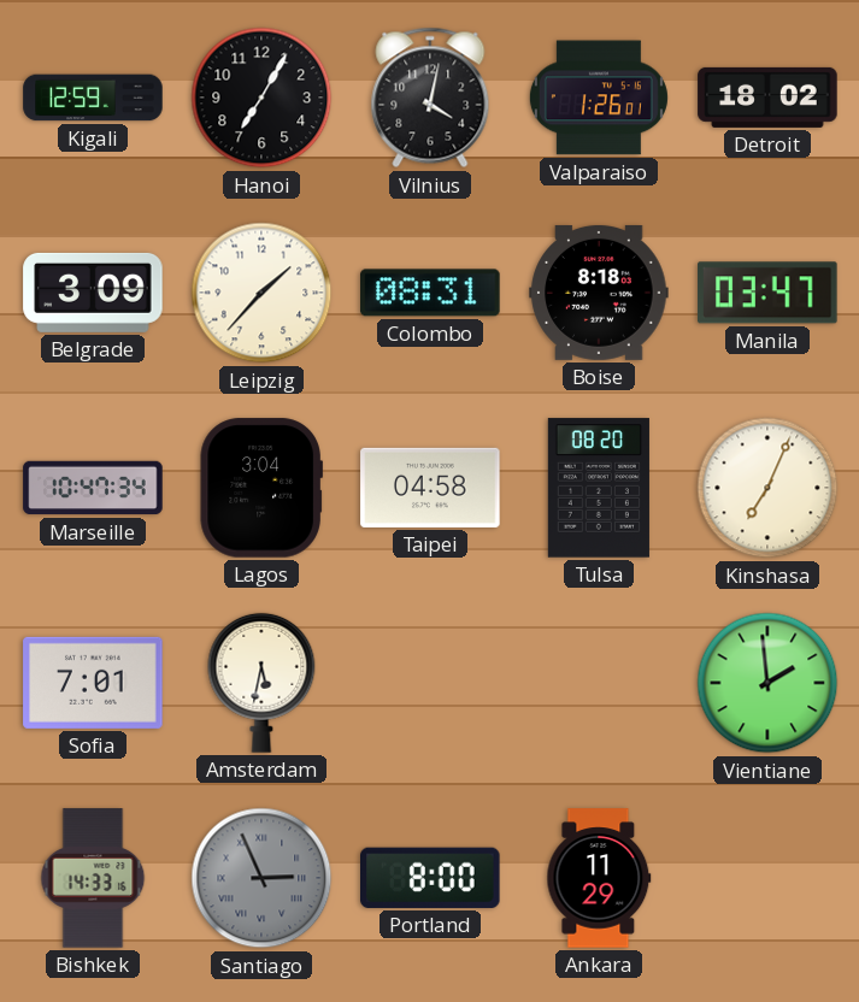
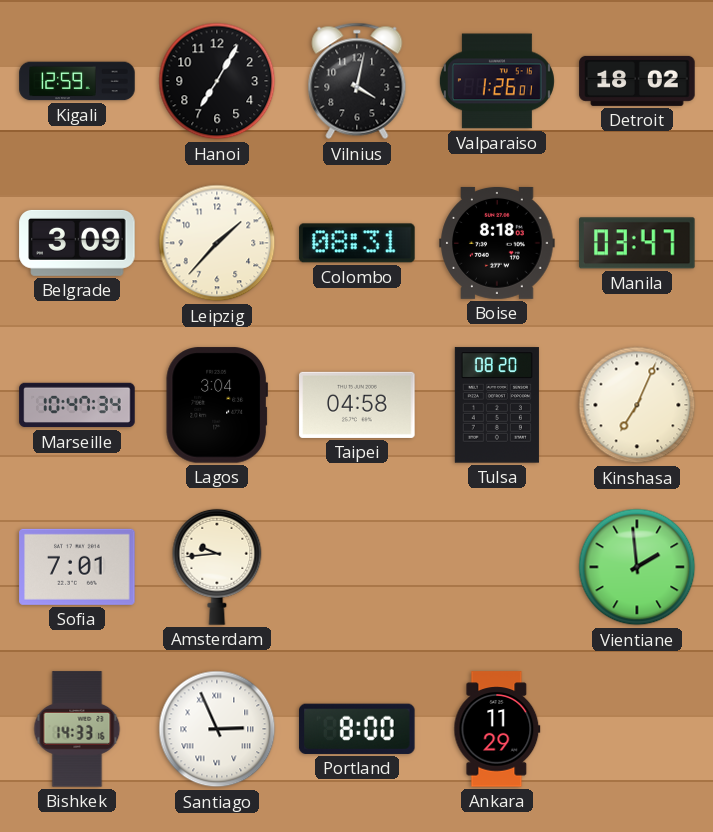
Amsterdam: 5:32 -> 9:44
Santiago dial: grey -> white
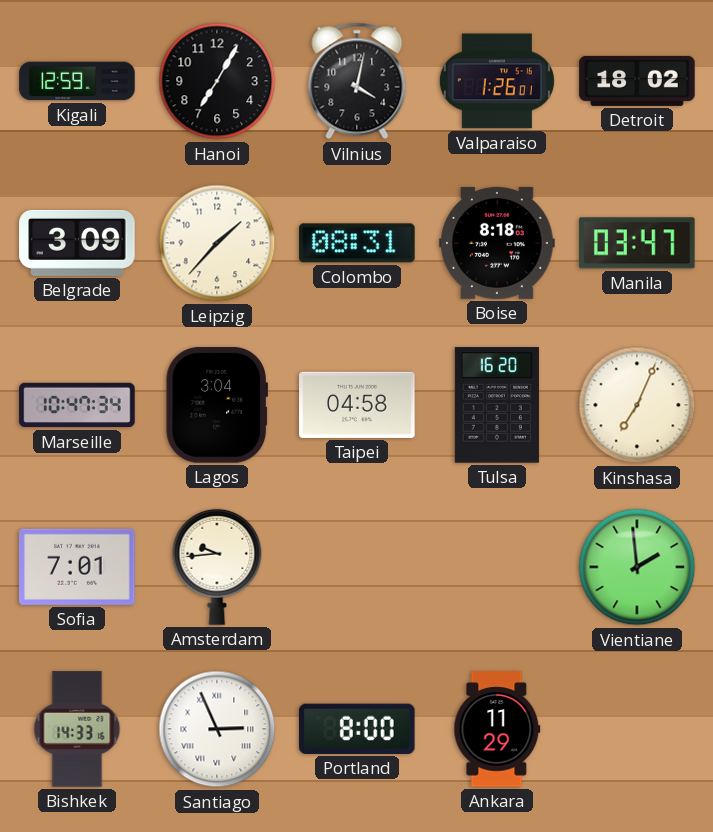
Tulsa: 08:20 -> 16:20
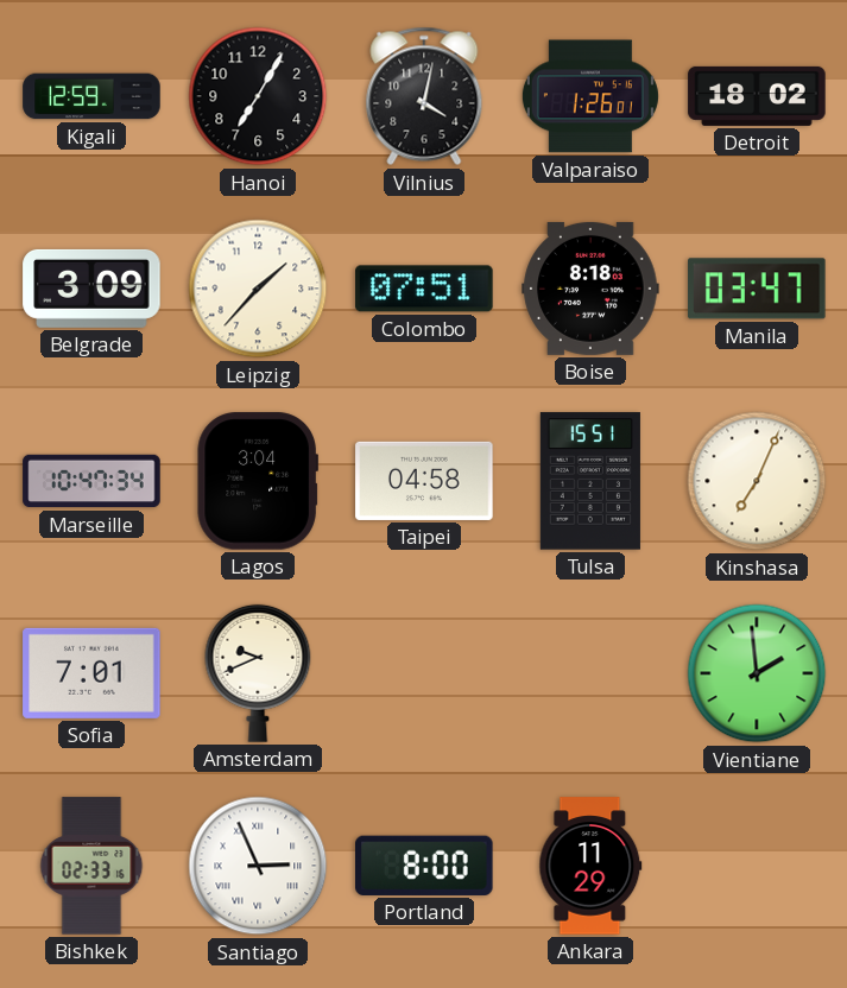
Colombo: 08:31 -> 07:51
Tulsa: 16:20 -> 15:51
Amsterdam: 9:44 -> 9:41
Bishkek: 14:33 -> 02:33
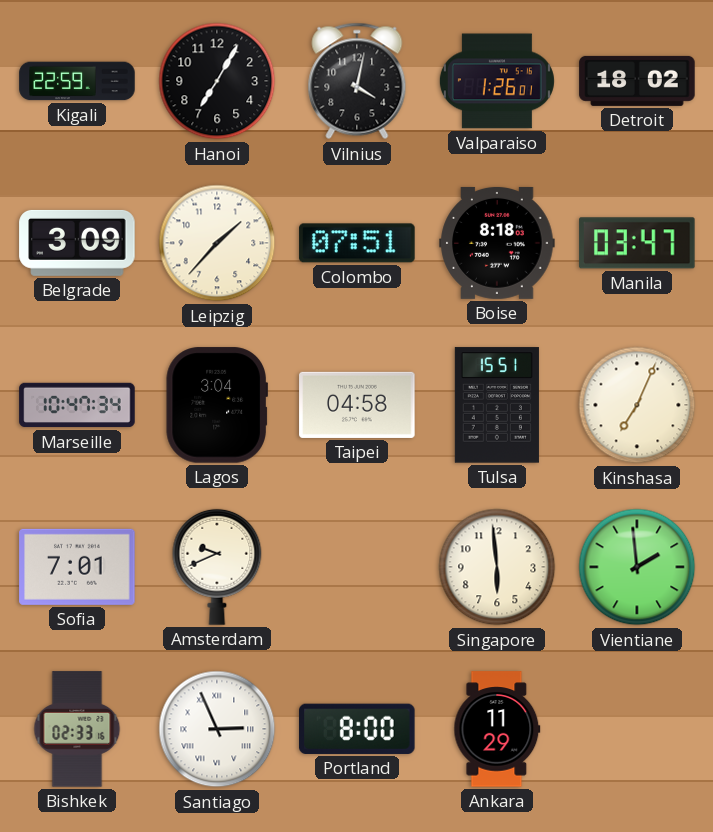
Kigali: 12:59 -> 22:59
Singapore: none -> 5:59
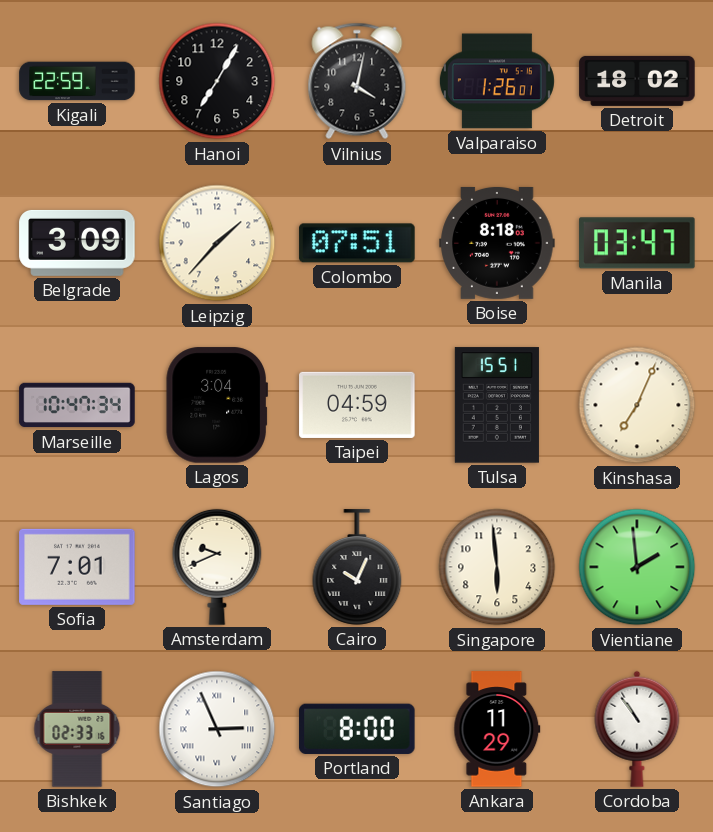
Taipei: 04:58 -> 04:59
Cairo: none -> 10:04
Cordoba: none -> 10:54
